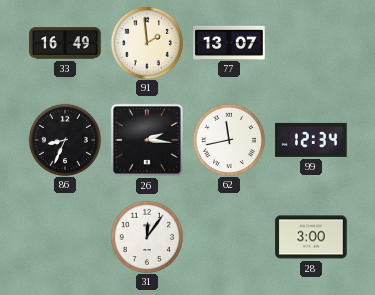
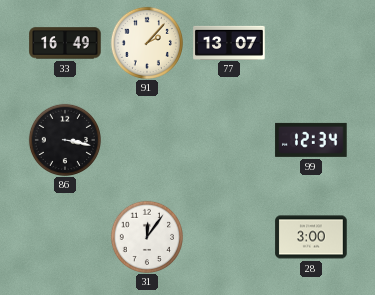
91: 1:59 -> 2:07
86: 8:34 -> 3:17
26: 2:16 -> none
62: 11:43 -> none
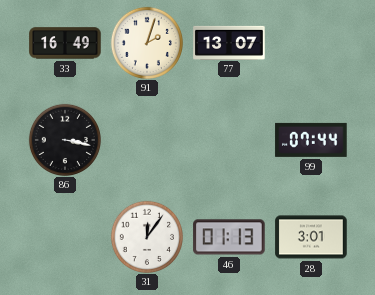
91: 2:07 -> 2:03
99: 12:34 -> 07:44
46: none -> 01:13
28: 3:00 -> 3:01
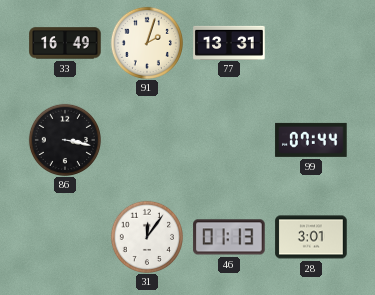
77: 13:07 -> 13:31
